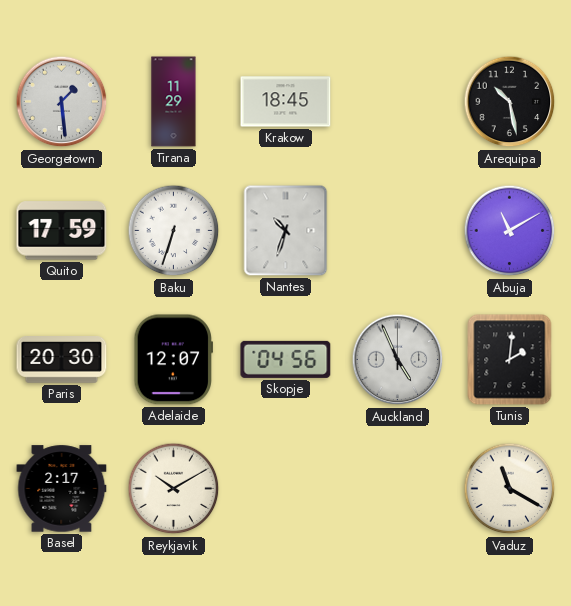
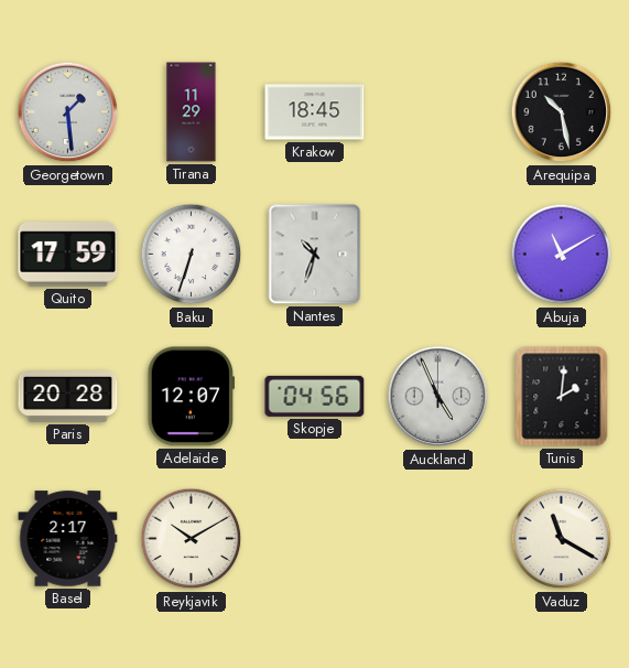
Paris: 20:30 -> 20:28
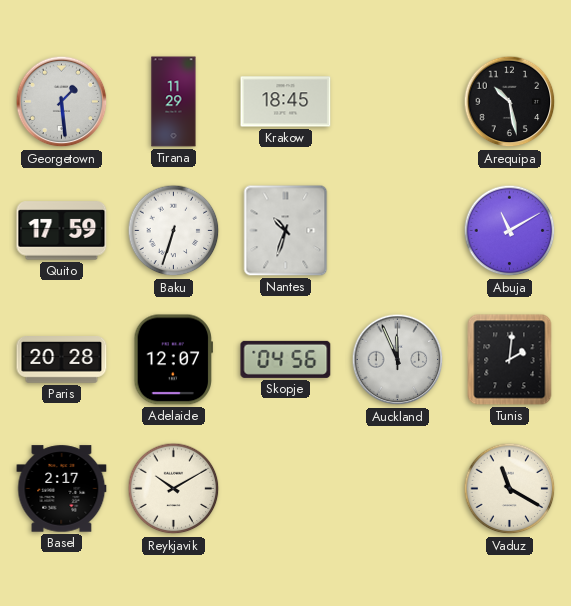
Auckland: 4:56 -> 11:56
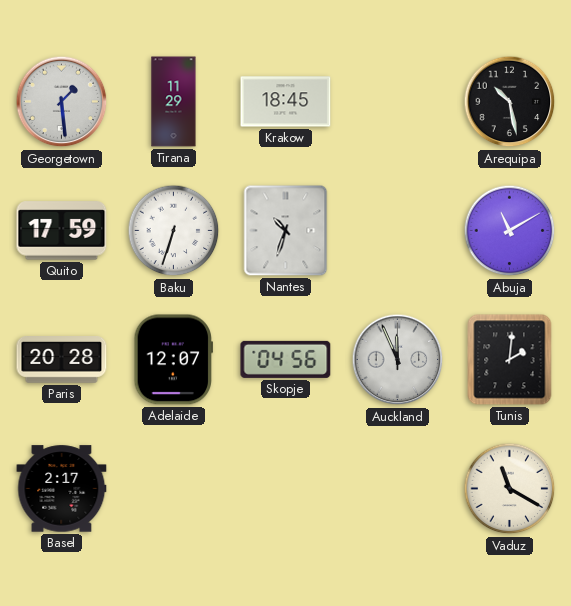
Reykjavik: 10:10 -> none
